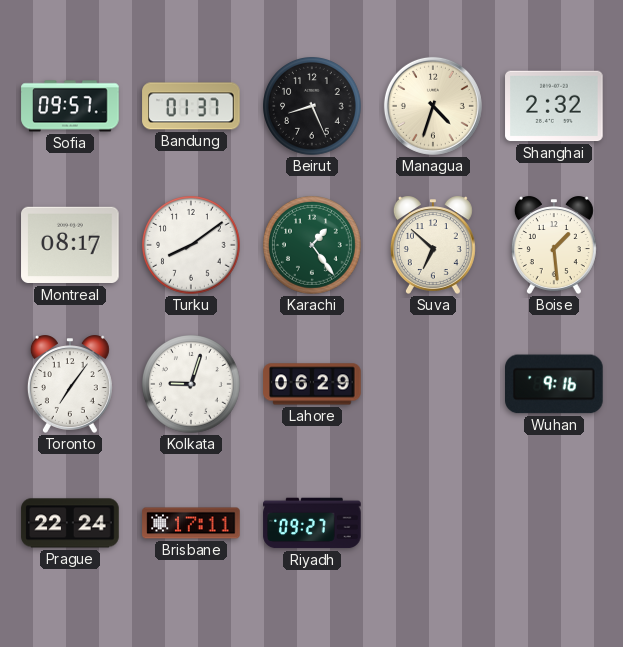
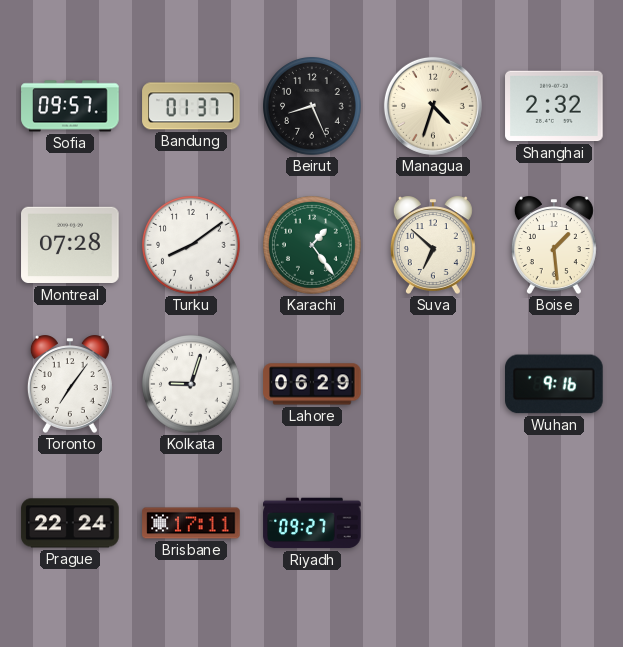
Montreal: 08:17 -> 07:28
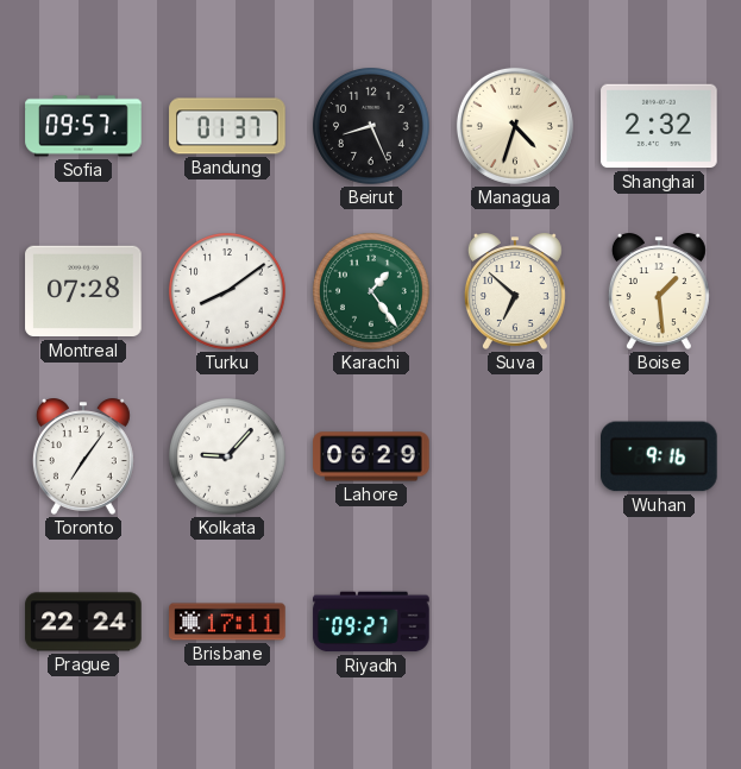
Kolkata: 9:03 -> 9:07
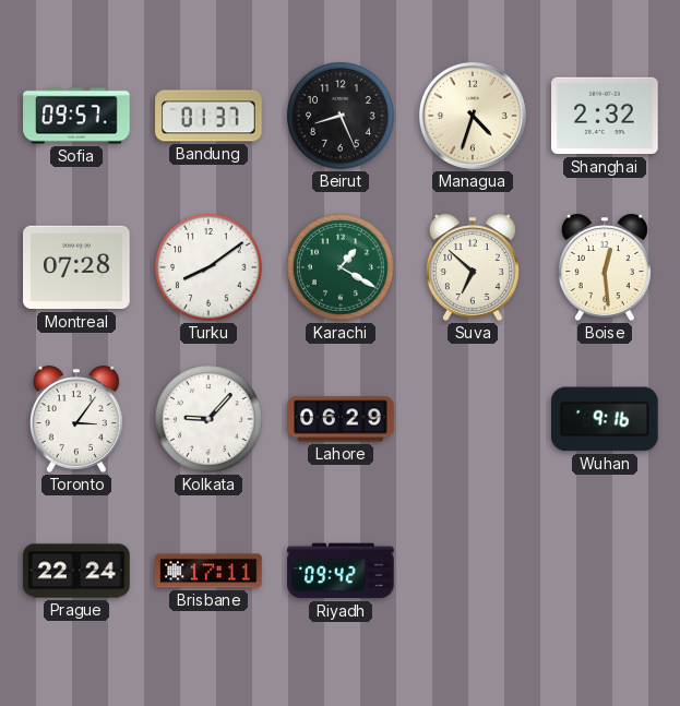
Karachi: 1:24 -> 1:20
Boise: 1:29 -> 12:29
Toronto: 7:06 -> 3:06
Riyadh: 09:27 -> 09:42
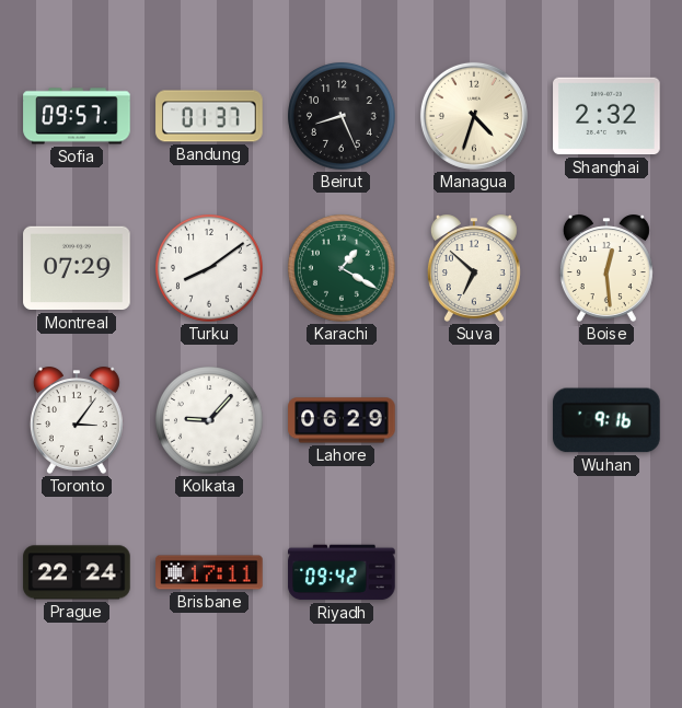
Montreal: 07:28 -> 07:29
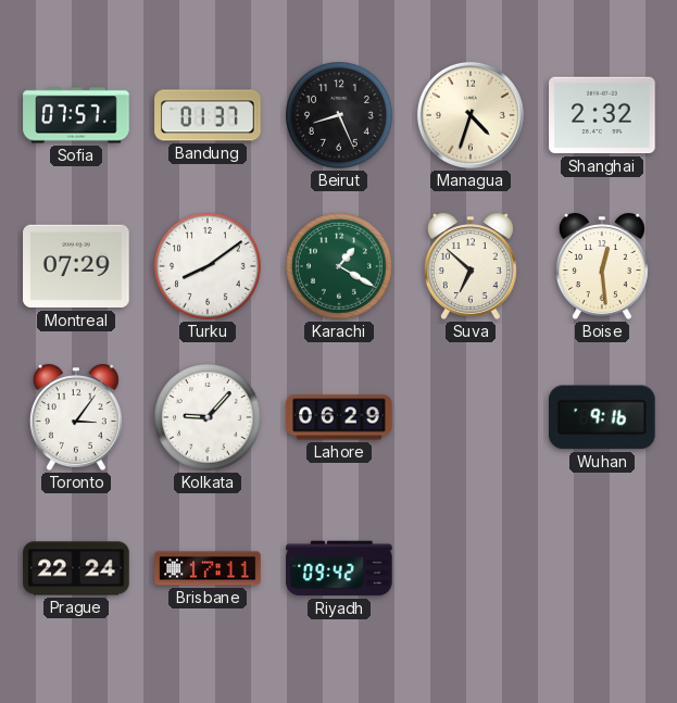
Sofia: 09:57 -> 07:57
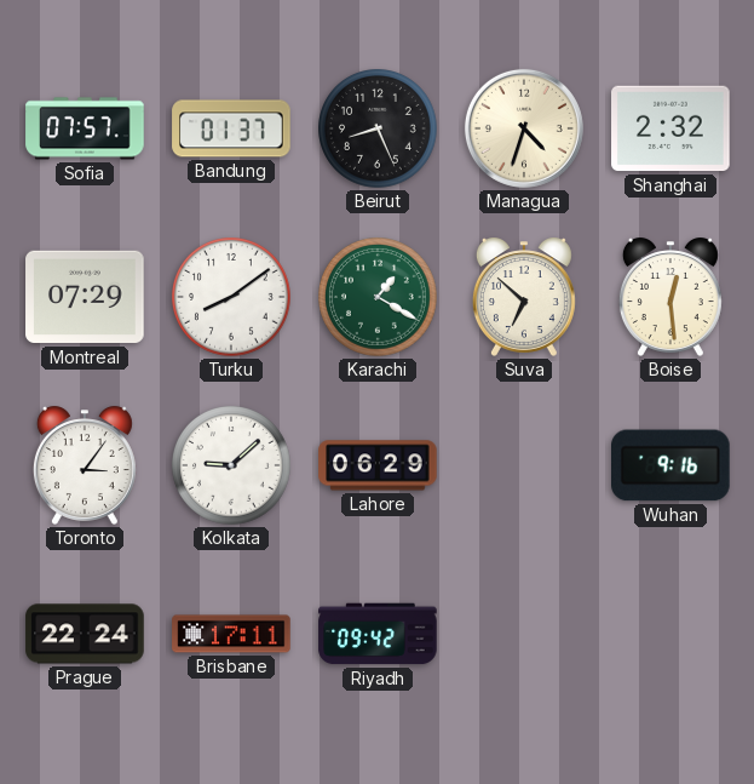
Kolkata: 9:07 -> 9:08
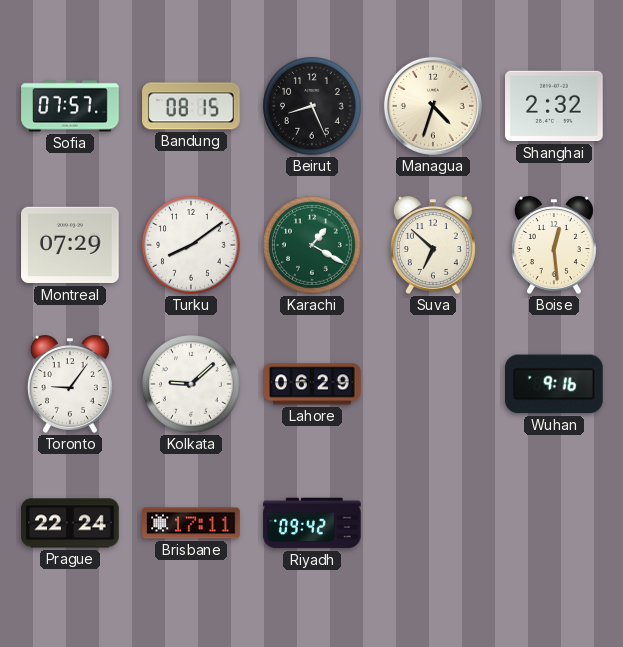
Bandung: 01:37 -> 08:15
Toronto: 3:06 -> 9:06
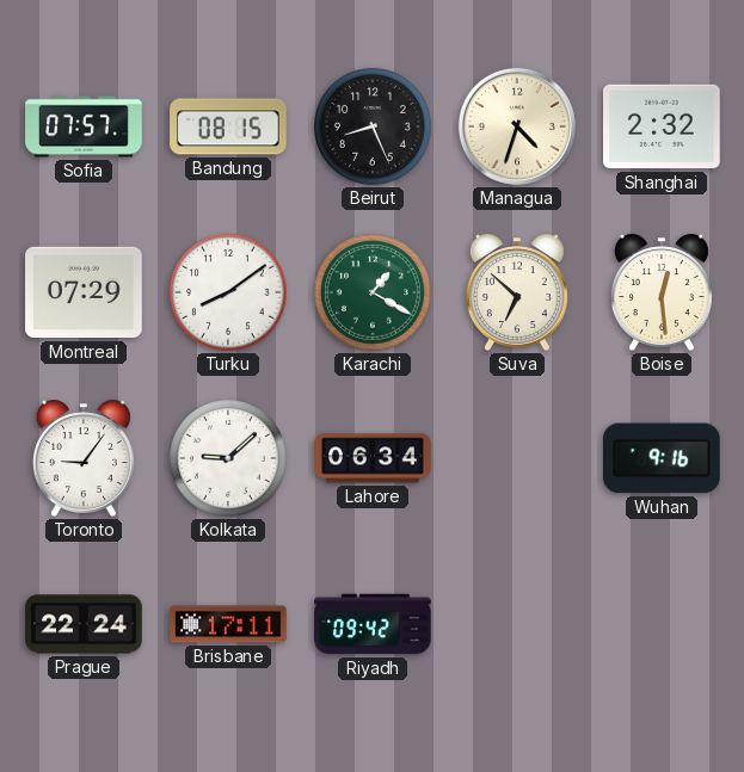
Lahore: 06:29 -> 06:34
